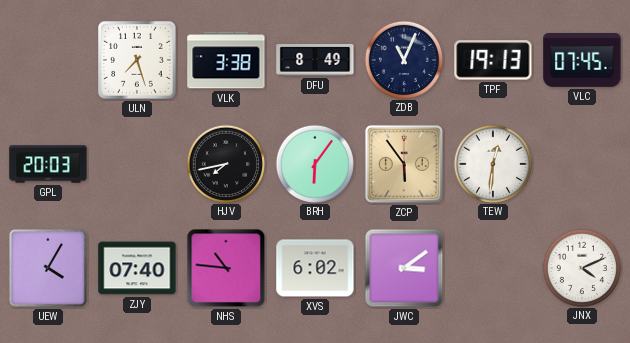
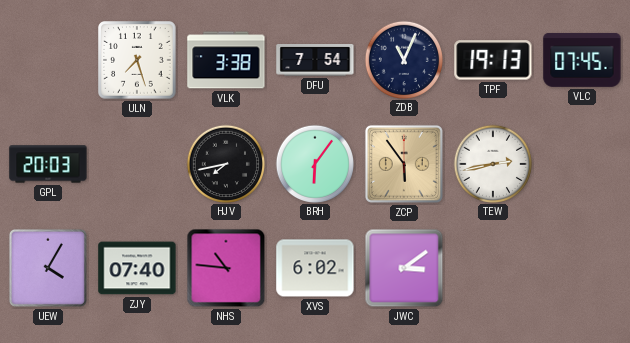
DFU: 8:49 -> 7:54
TEW: 12:31 -> 2:43
JNX: 4:11 -> none
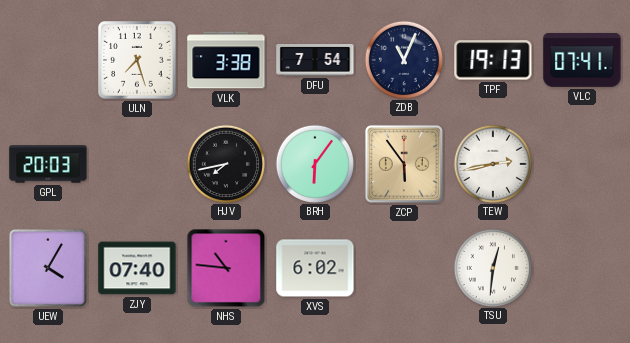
VLC: 07:45 -> 07:41
JWC: 3:09 -> none
TSU: none -> 12:31
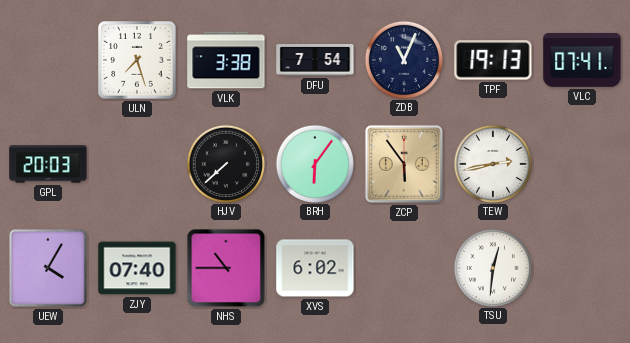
HJV: 7:43 -> 7:38
NHS: 10:46 -> 10:45
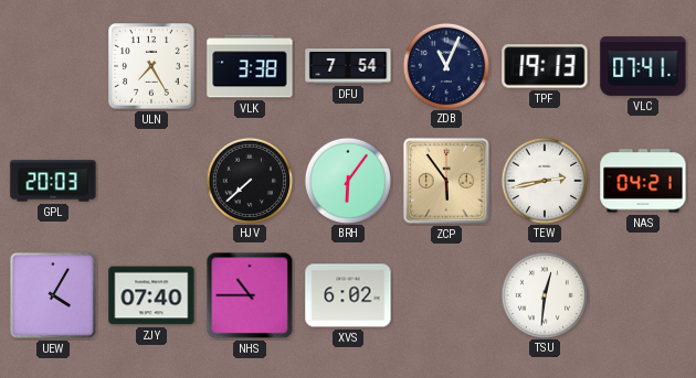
ULN: 7:27 -> 7:25
NAS: none -> 04:21
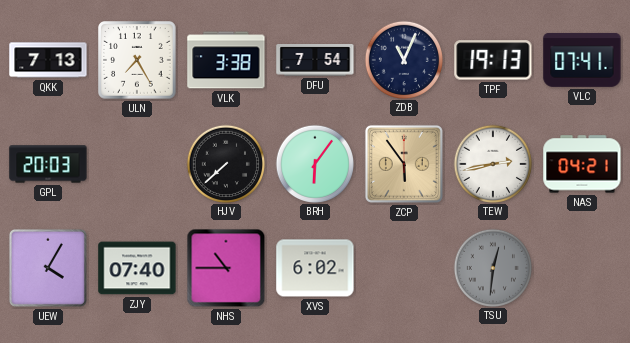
QKK: none -> 7:13
TSU dial: white -> grey
